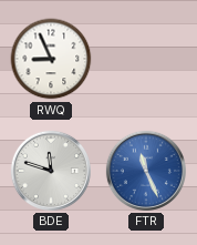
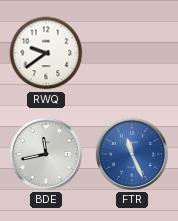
RWQ: 8:56 -> 9:39
BDE: 11:48 -> 11:43
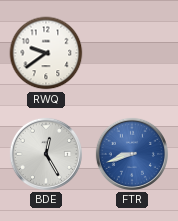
BDE: 11:43 -> 12:25
FTR: 11:26 -> 8:42
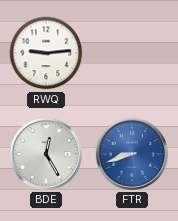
RWQ: 9:39 -> 9:14
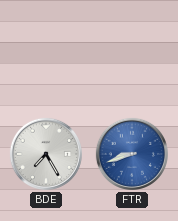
RWQ: 9:14 -> none
BDE: 12:25 -> 7:25
